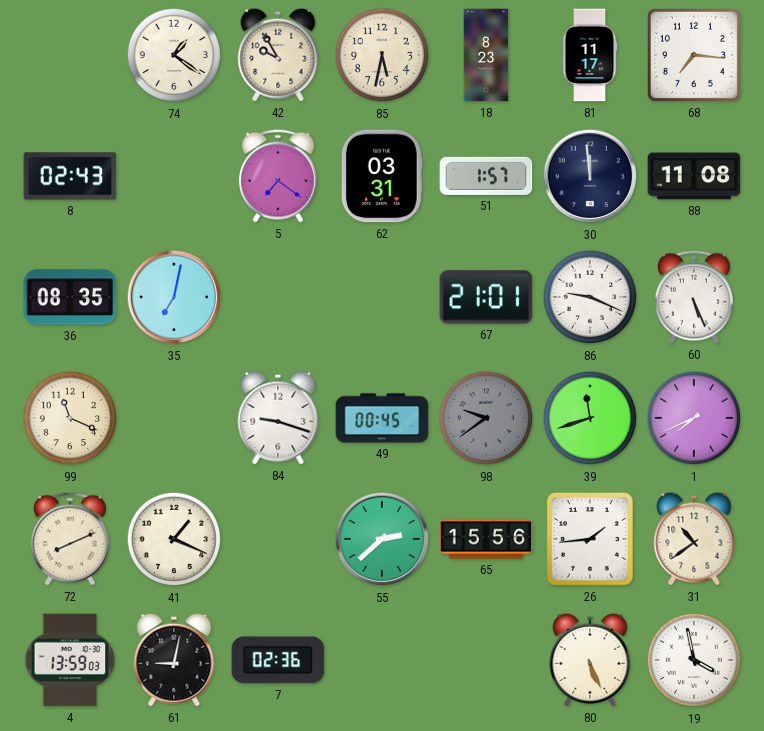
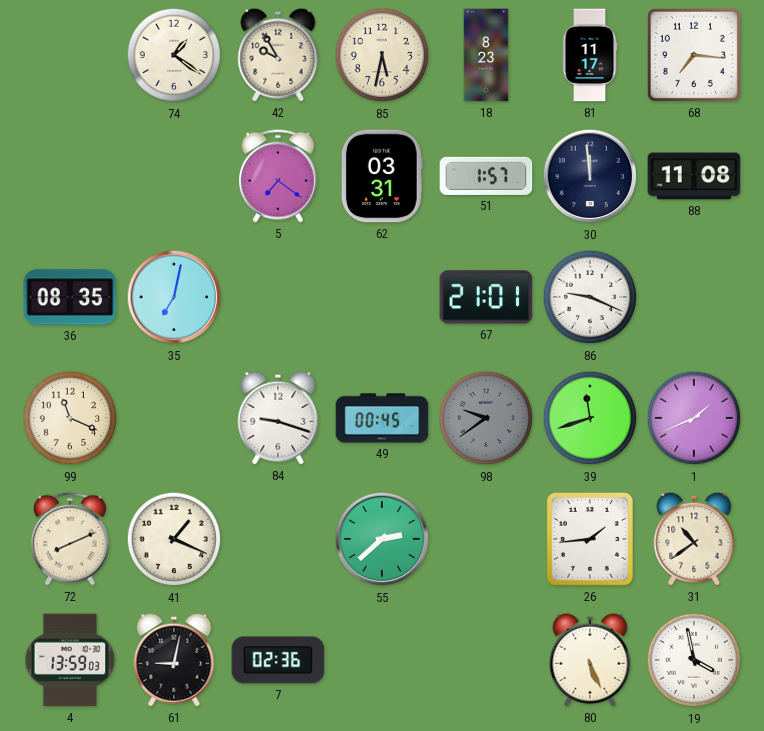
8: 02:43 -> none
60: 5:26 -> none
1: 7:41 -> 1:41
65: 15:56 -> none
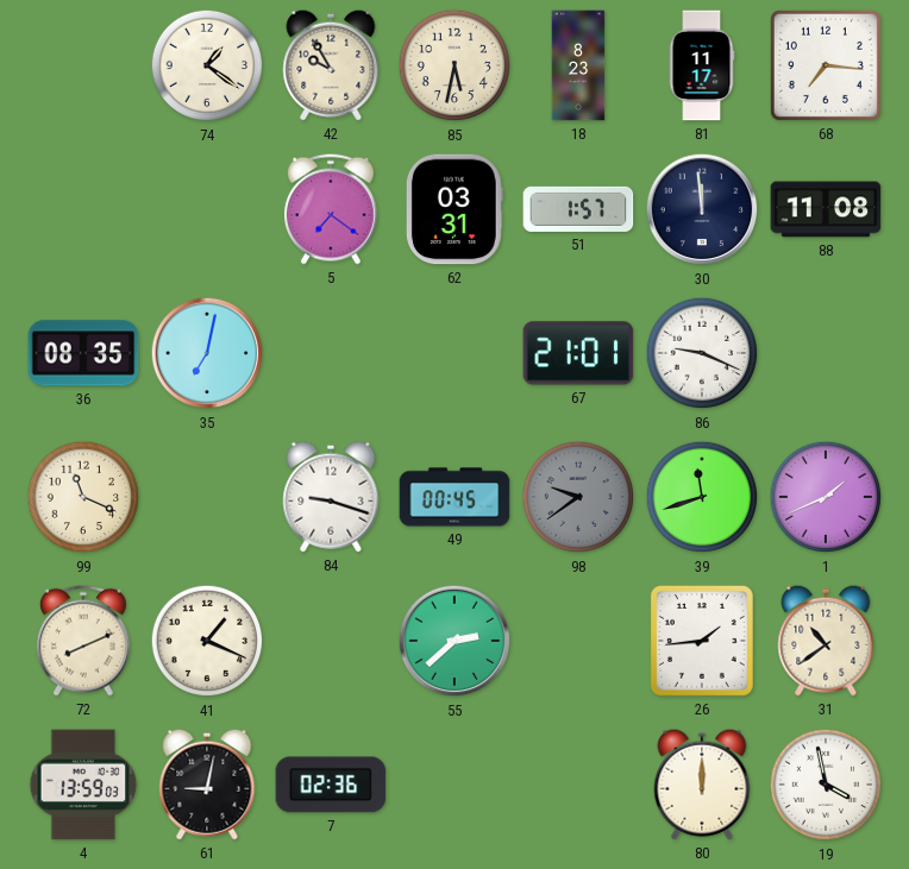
80: 5:26 -> 12:00
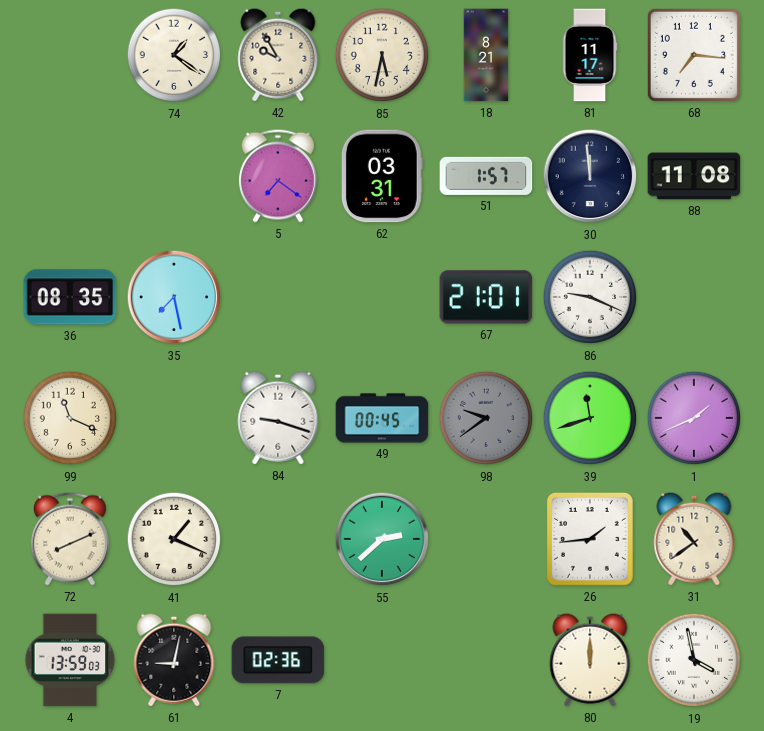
18: 8:23 -> 8:21
35: 7:02 -> 7:28
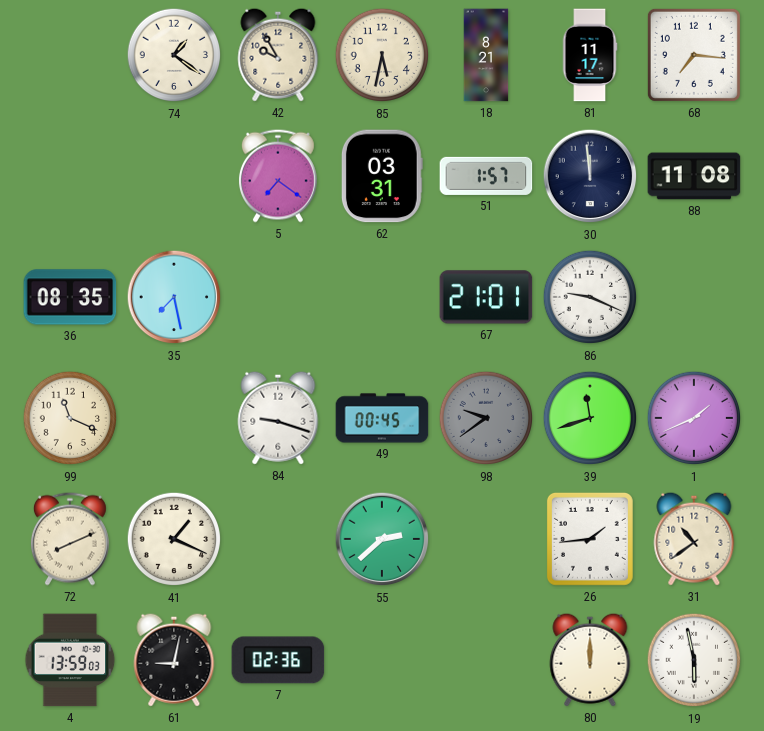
19: 3:58 -> 5:58
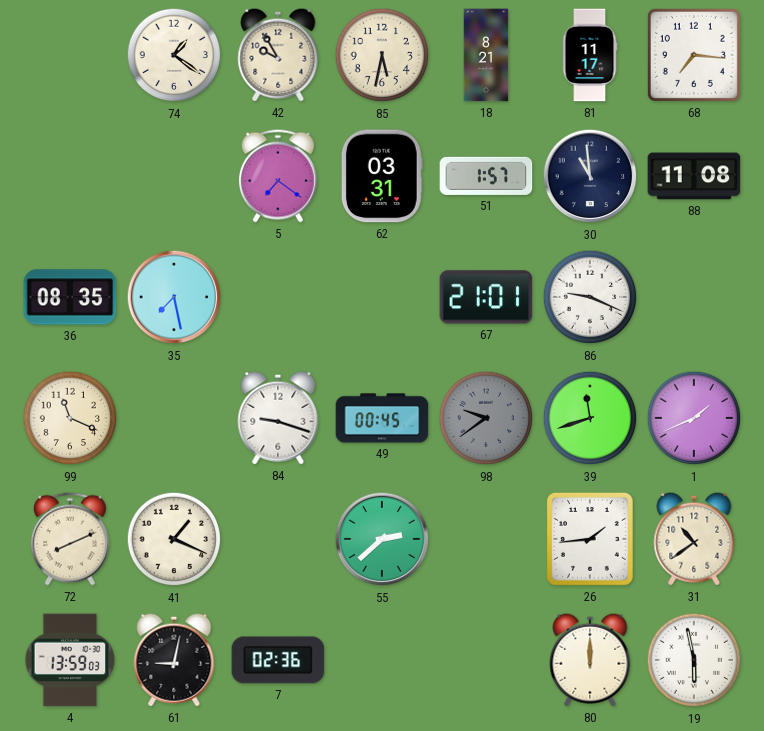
30: 11:59 -> 10:59
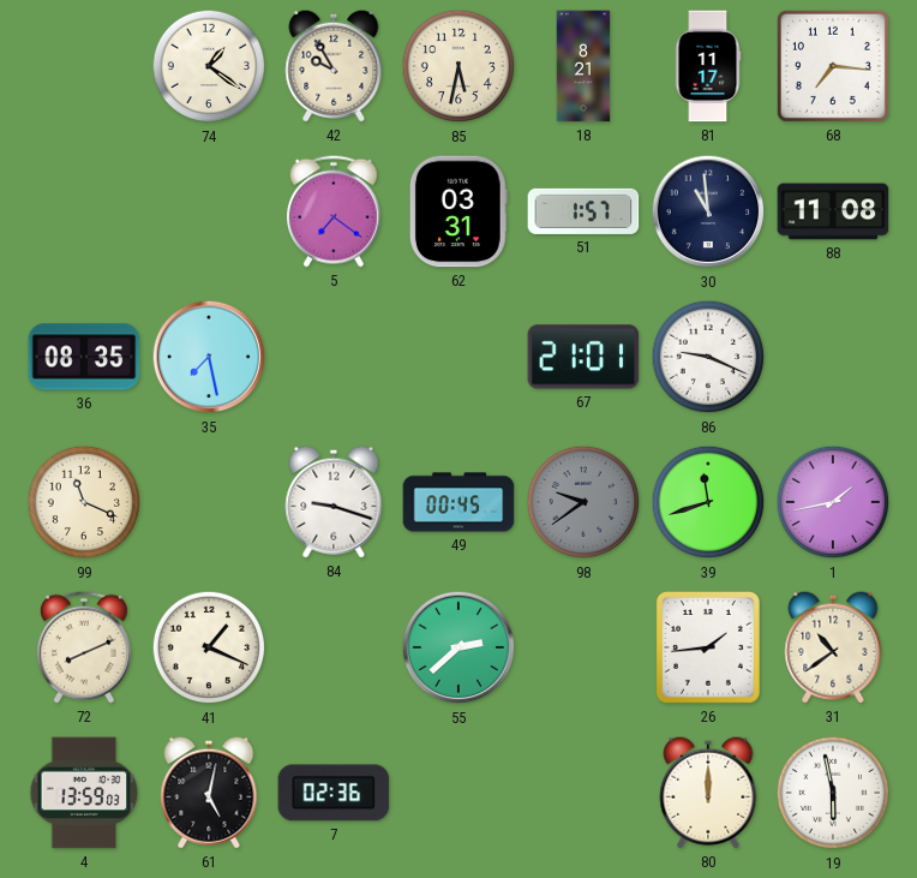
1: 1:41 -> 1:43
61: 9:02 -> 5:02
